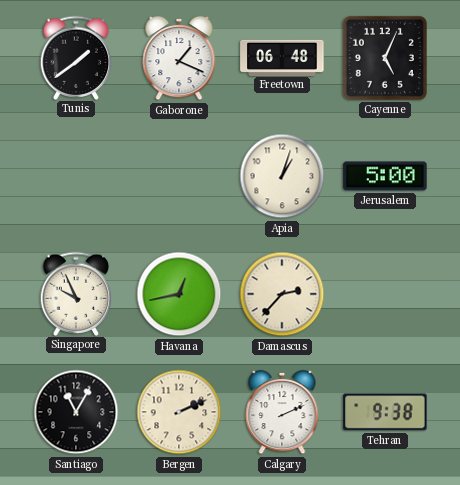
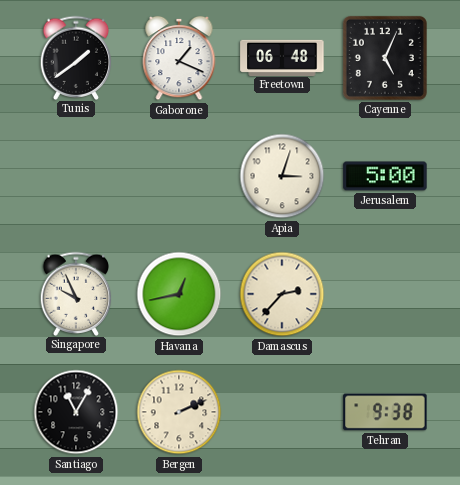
Apia: 1:03 -> 3:03
Calgary: 2:11 -> none
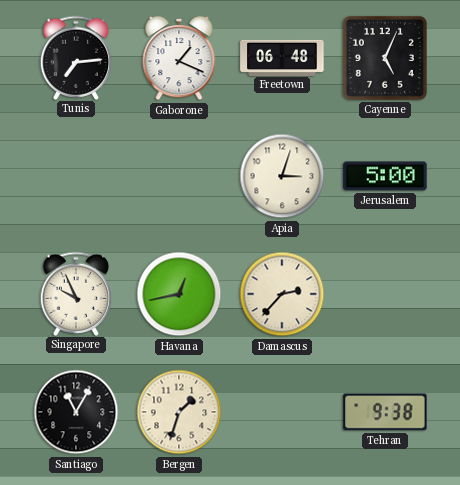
Tunis: 1:39 -> 7:14
Bergen: 2:11 -> 1:33
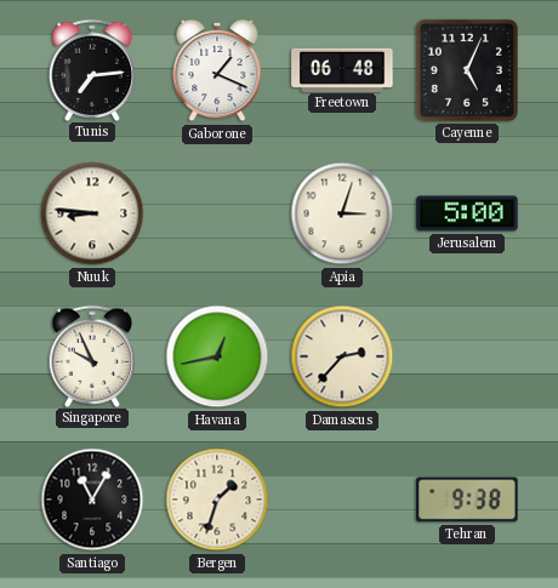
Nuuk: none -> 8:46
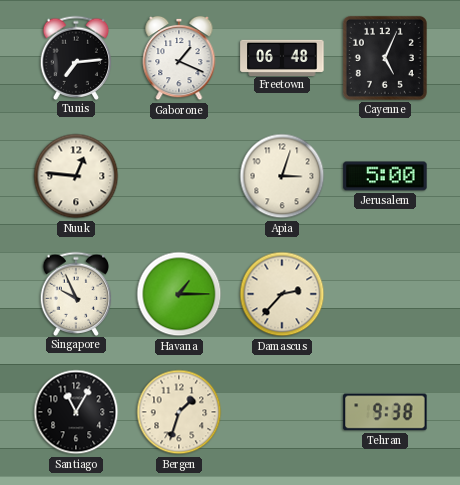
Nuuk: 8:46 -> 12:46
Havana: 12:43 -> 1:15
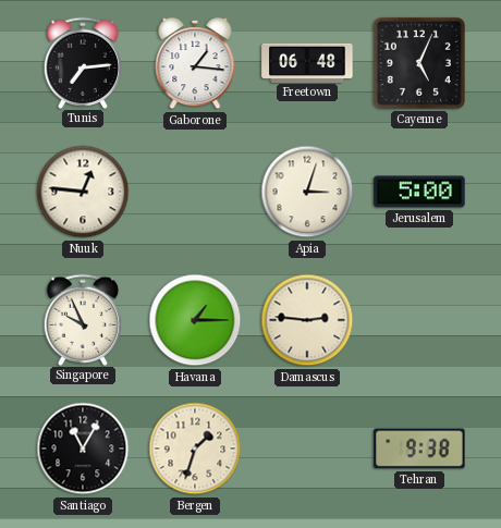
Gaborone: 1:19 -> 1:16
Damascus: 2:37 -> 2:46
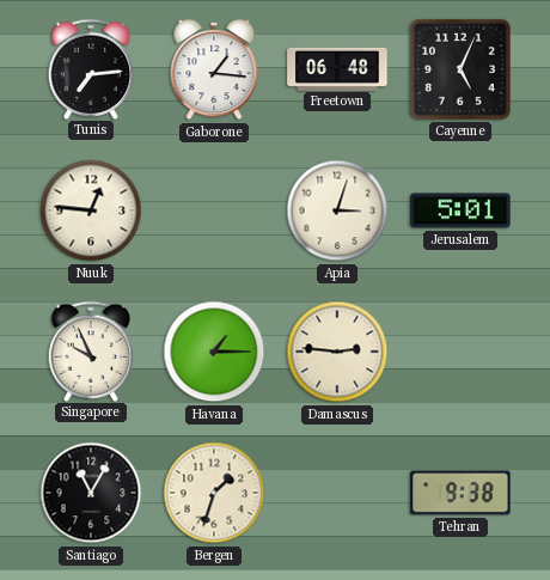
Jerusalem: 5:00 -> 5:01
